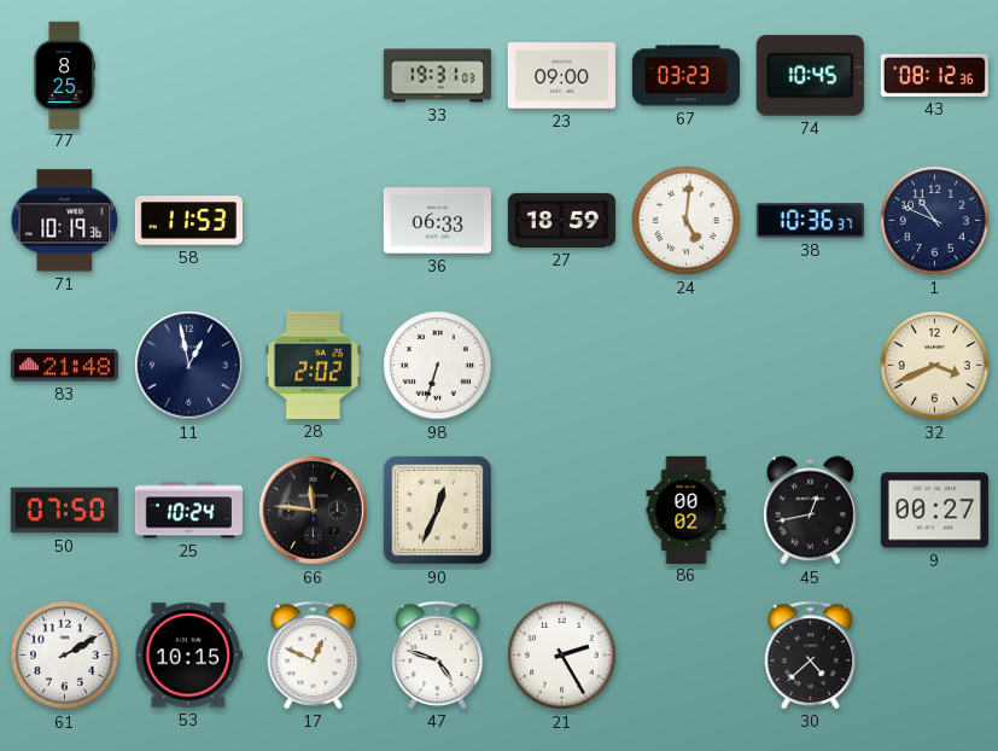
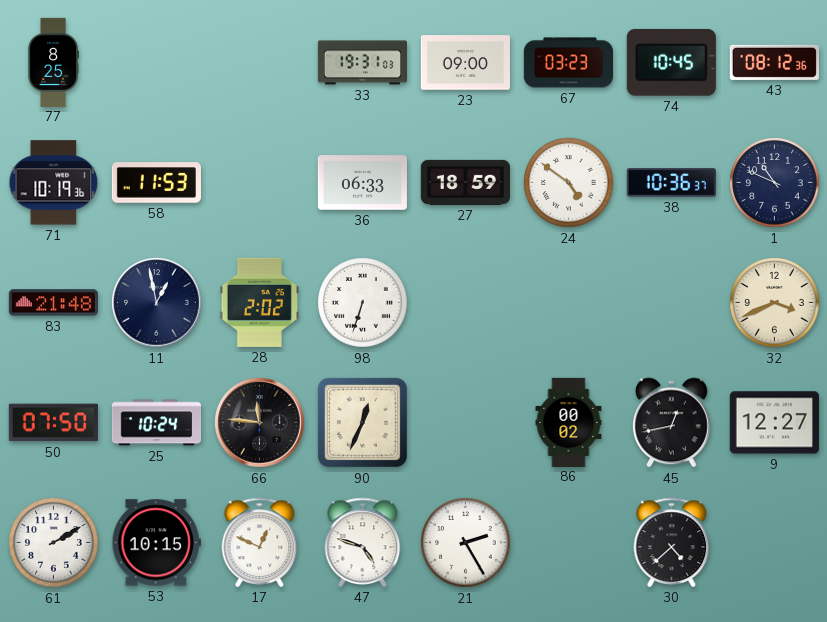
24: 5:01 -> 4:51
9: 00:27 -> 12:27
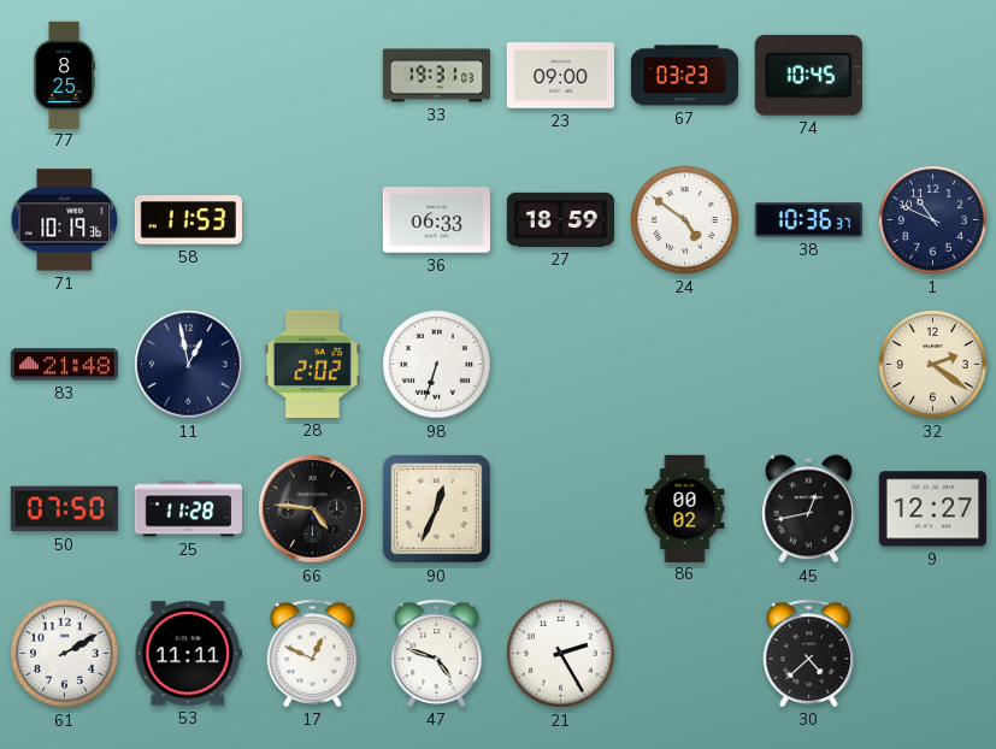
43: 08:12 -> none
32: 3:41 -> 2:21
25: 10:24 -> 11:28
66: 11:46 -> 4:46
53: 10:15 -> 11:11
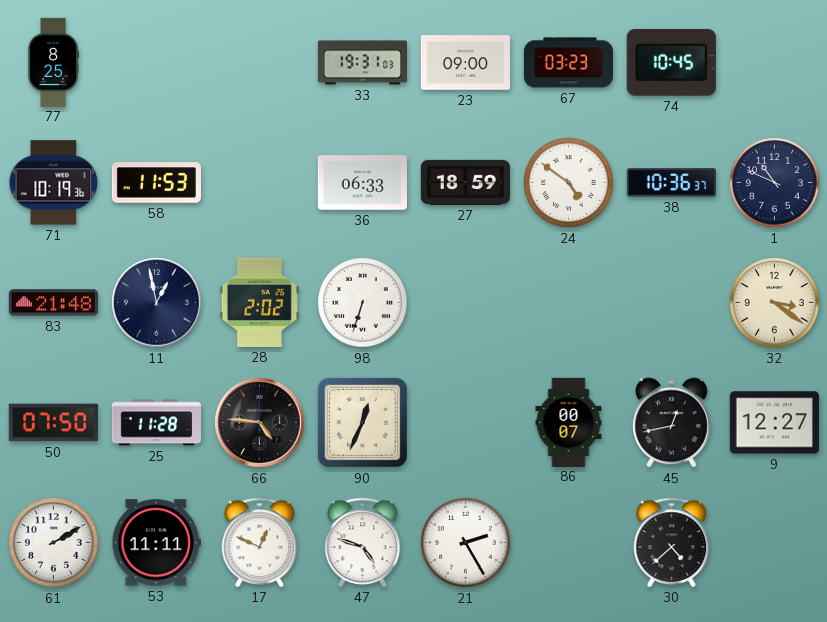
32: 2:21 -> 3:21
86: 00:02 -> 00:07
